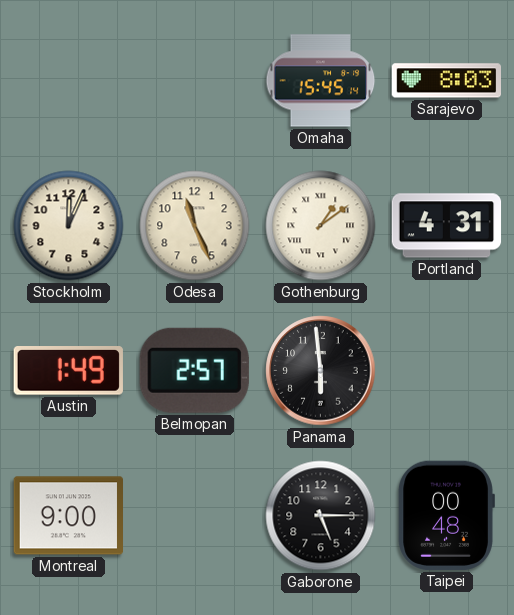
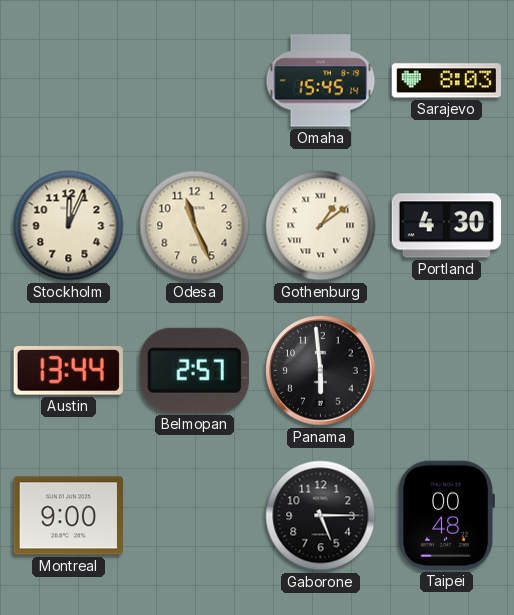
Portland: 4:31 -> 4:30
Austin: 1:49 -> 13:44
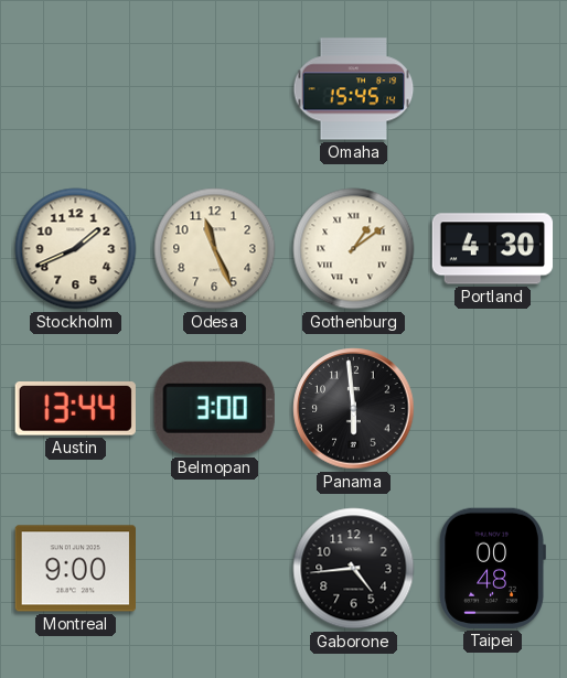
Sarajevo: 8:03 -> none
Stockholm: 12:04 -> 1:41
Belmopan: 2:57 -> 3:00
Gaborone: 5:15 -> 4:44
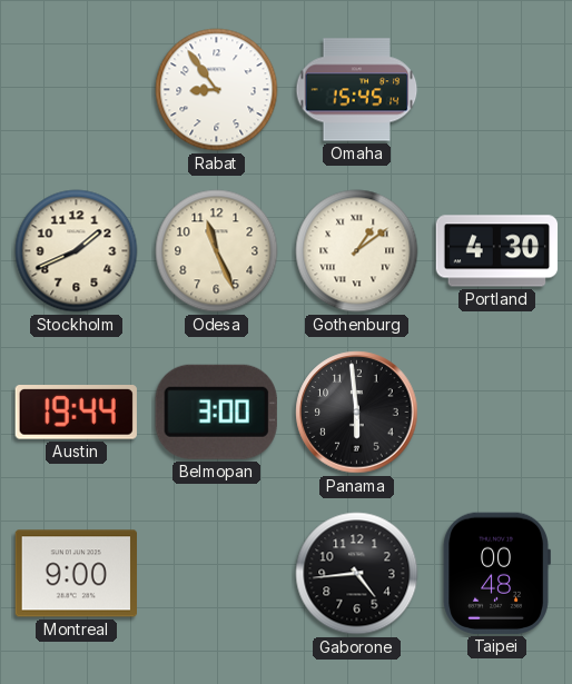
Rabat: none -> 8:54
Austin: 13:44 -> 19:44
